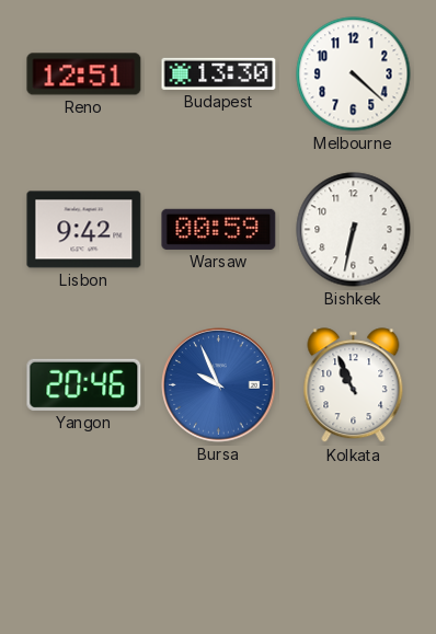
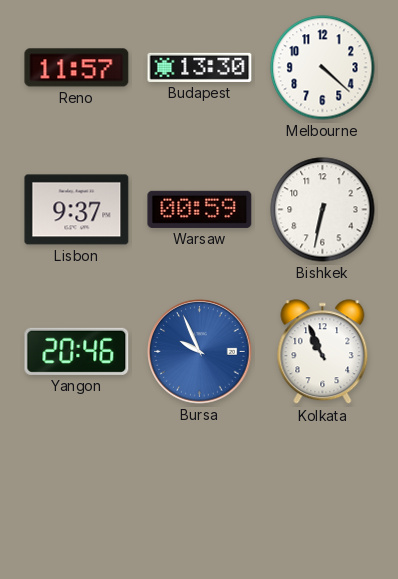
Reno: 12:51 -> 11:57
Lisbon: 9:42 -> 9:37
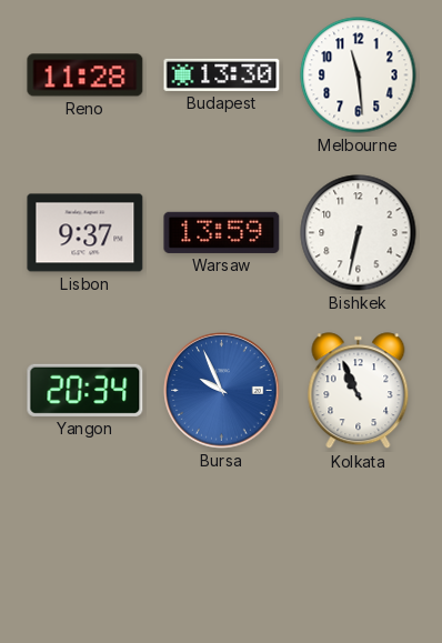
Reno: 11:57 -> 11:28
Melbourne: 4:22 -> 11:29
Warsaw: 00:59 -> 13:59
Yangon: 20:46 -> 20:34
